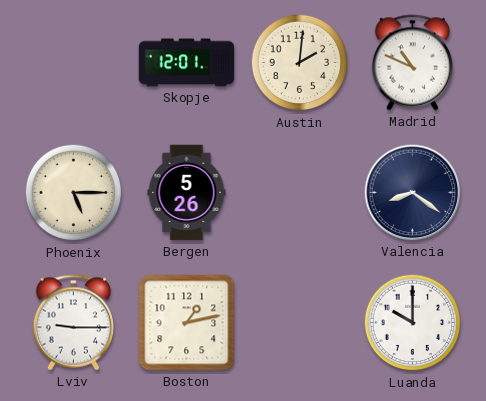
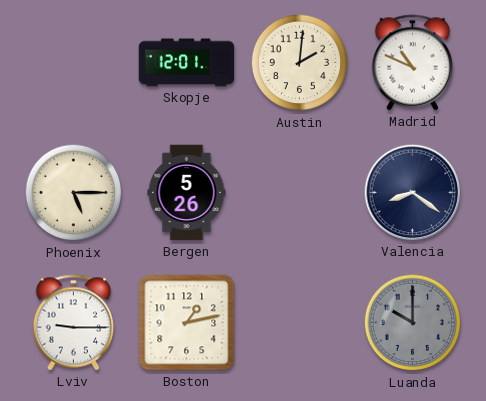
Luanda dial: white -> grey
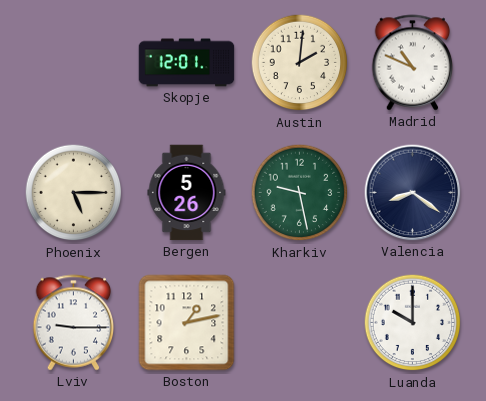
Kharkiv: none -> 9:28
Luanda dial: grey -> white
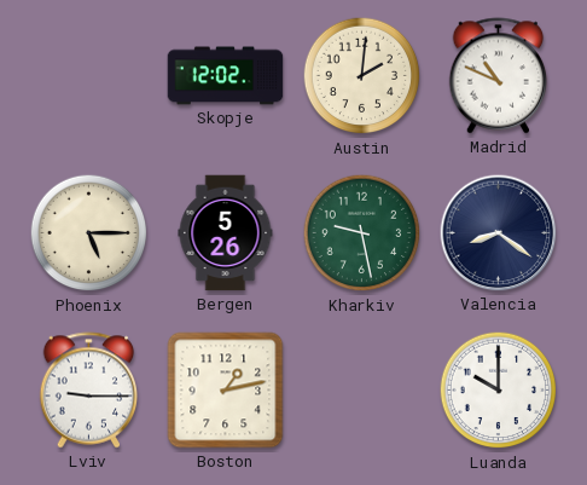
Skopje: 12:01 -> 12:02
